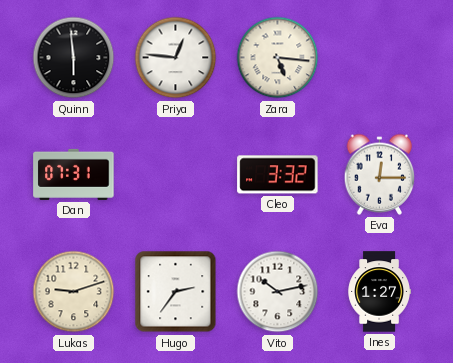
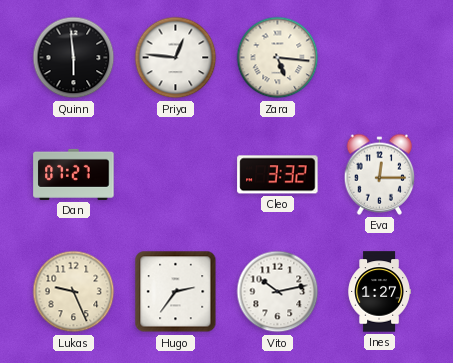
Dan: 07:31 -> 07:27
Lukas: 9:12 -> 9:26
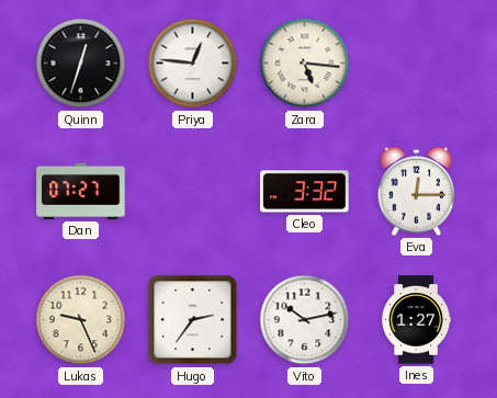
Quinn: 5:59 -> 12:33
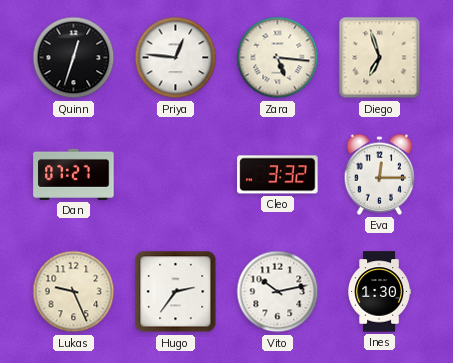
Diego: none -> 6:57
Ines: 1:27 -> 1:30
